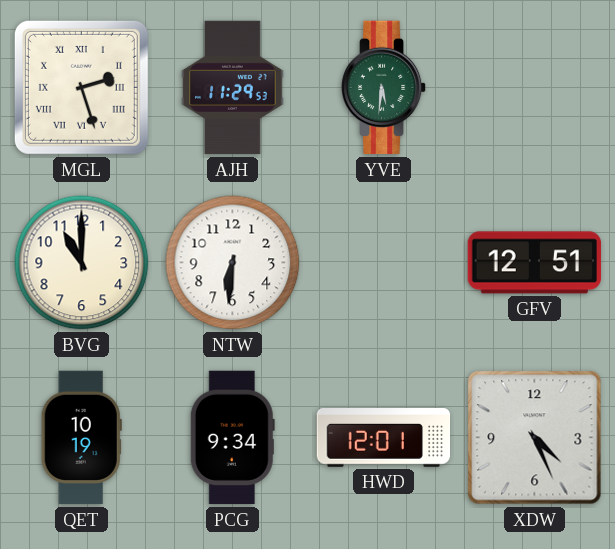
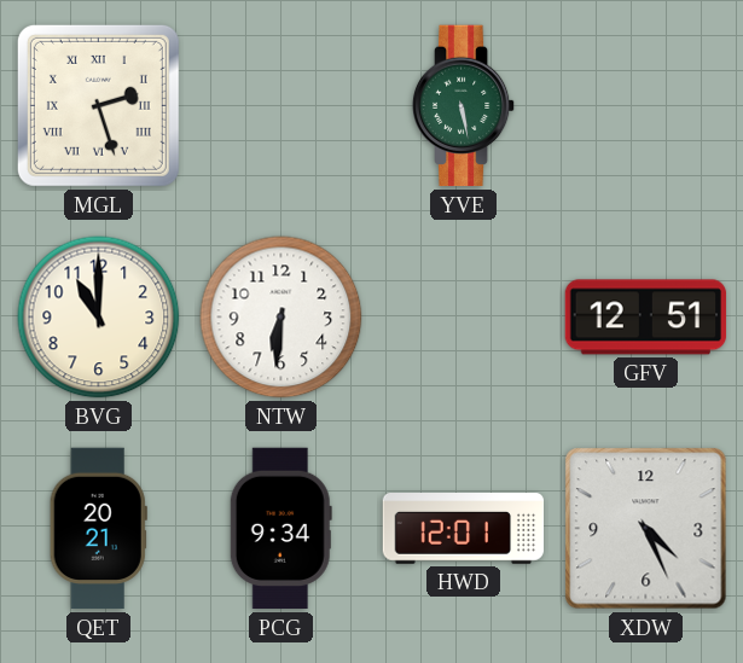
AJH: 11:29 -> none
YVE: 5:31 -> 5:28
QET: 10:19 -> 20:21
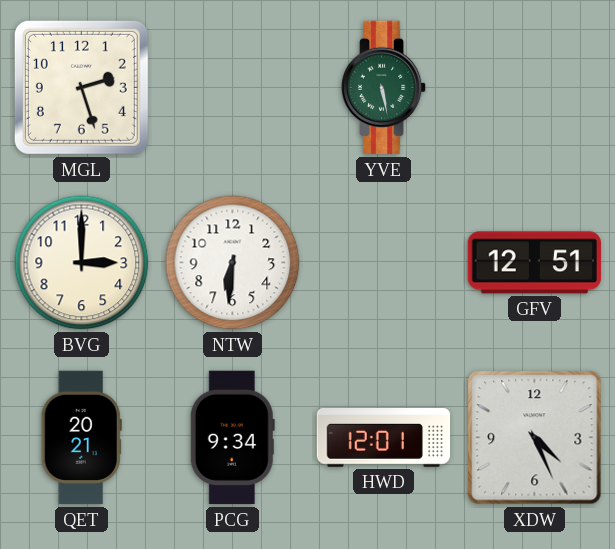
MGL numerals: Roman -> Arabic
BVG: 11:00 -> 3:00
